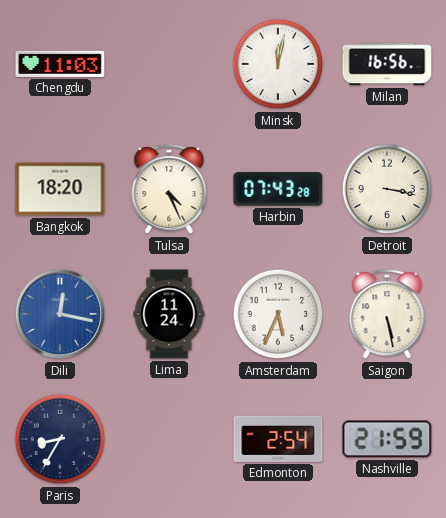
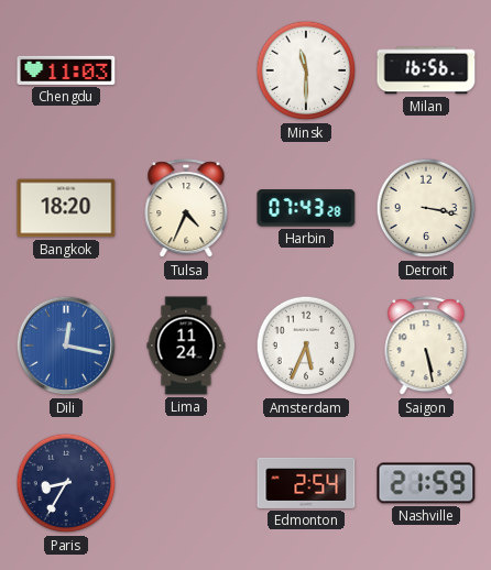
Minsk: 12:02 -> 11:30
Tulsa: 4:26 -> 4:34
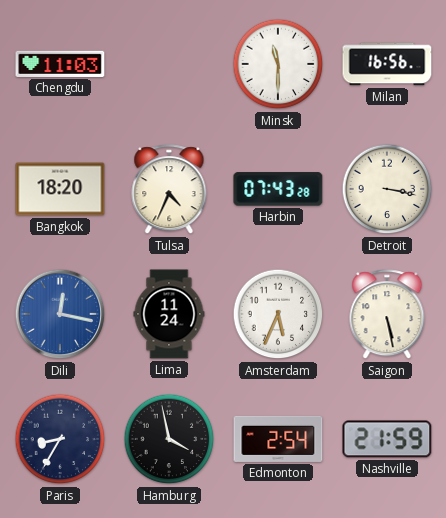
Hamburg: none -> 3:58
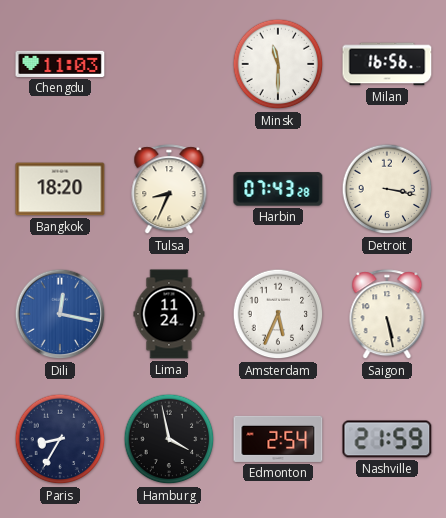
Tulsa: 4:34 -> 8:34
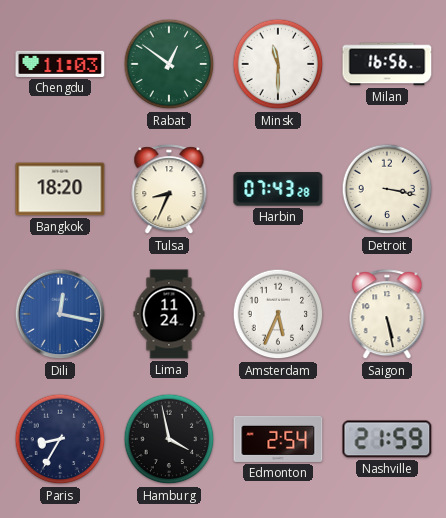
Rabat: none -> 12:51
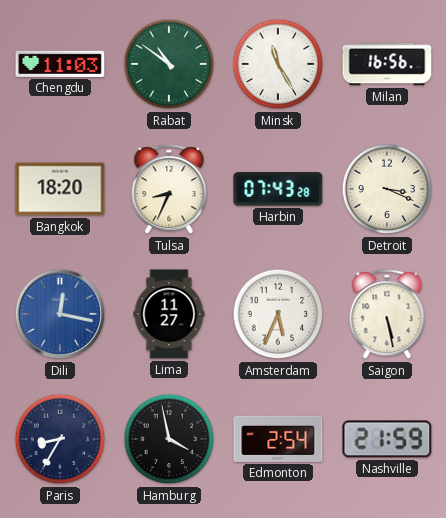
Rabat: 12:51 -> 10:51
Minsk: 11:30 -> 11:25
Detroit: 3:17 -> 3:19
Lima: 11:24 -> 11:27
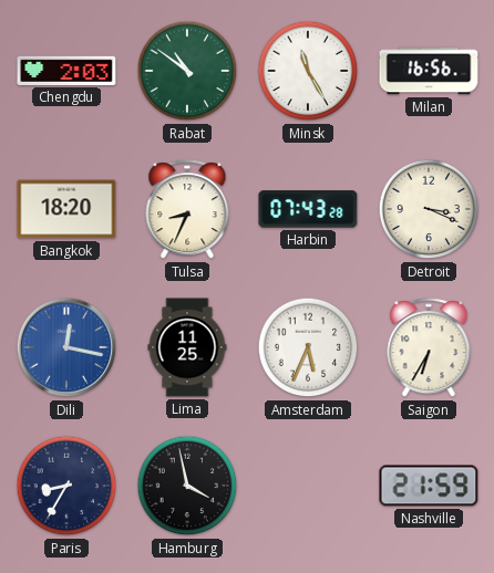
Chengdu: 11:03 -> 2:03
Lima: 11:27 -> 11:25
Saigon: 5:28 -> 6:35
Edmonton: 2:54 -> none
